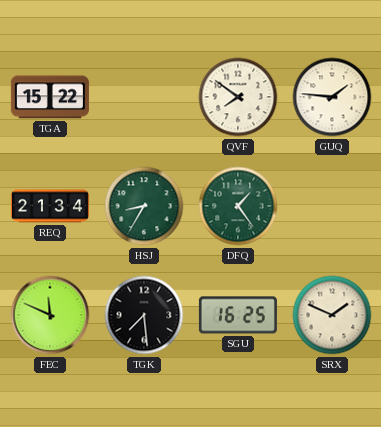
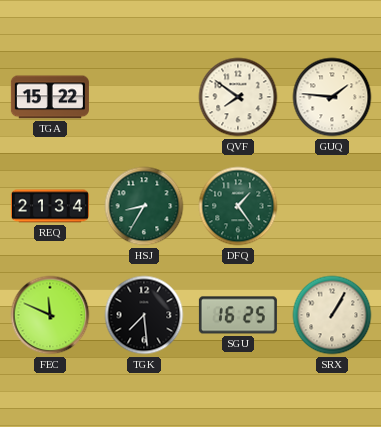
SRX: 1:49 -> 1:05
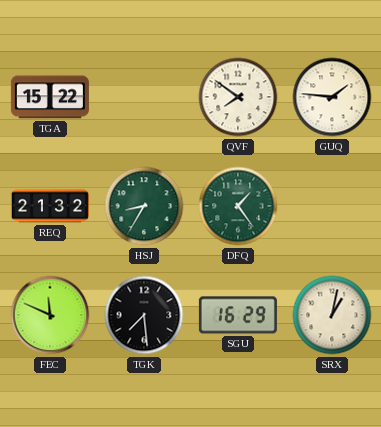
REQ: 21:34 -> 21:32
SGU: 16:25 -> 16:29
SRX: 1:05 -> 1:02
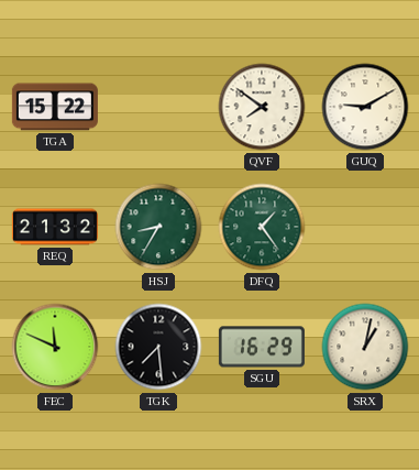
GUQ: 1:46 -> 9:10
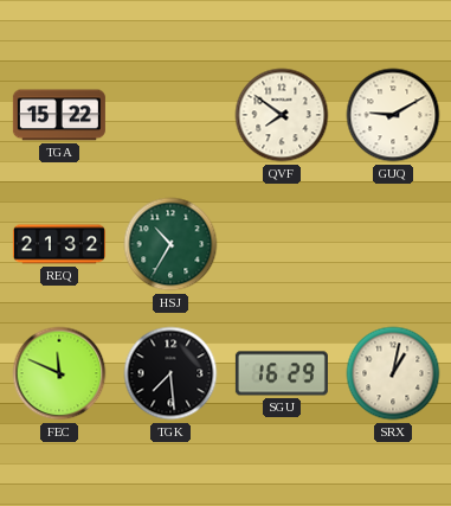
HSJ: 8:35 -> 10:35
DFQ: 1:24 -> none
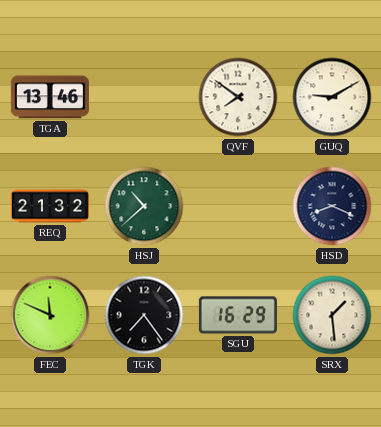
TGA: 15:22 -> 13:46
HSJ: 10:35 -> 10:38
HSD: none -> 8:19
TGK: 7:29 -> 7:24
SRX: 1:02 -> 1:29
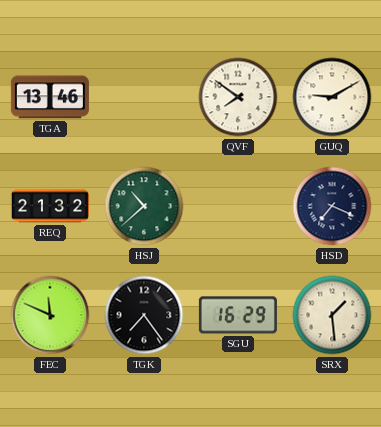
HSD: 8:19 -> 7:19
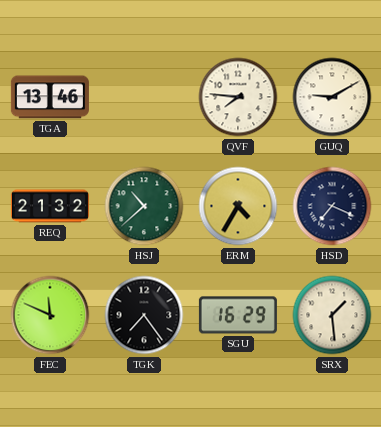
QVF: 7:51 -> 7:46
ERM: none -> 4:35
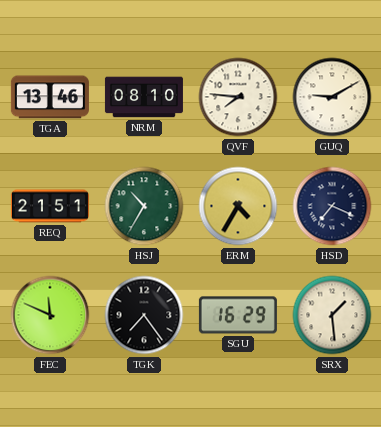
NRM: none -> 08:10
REQ: 21:32 -> 21:51
HSJ: 10:38 -> 10:35
